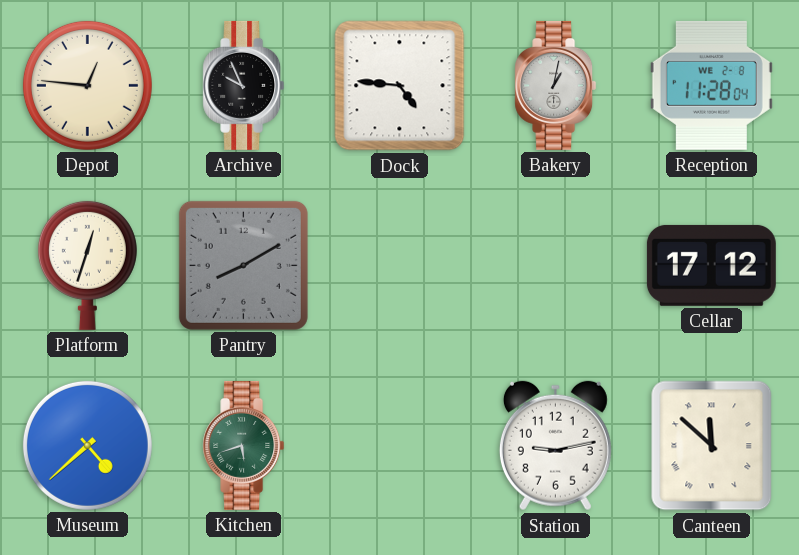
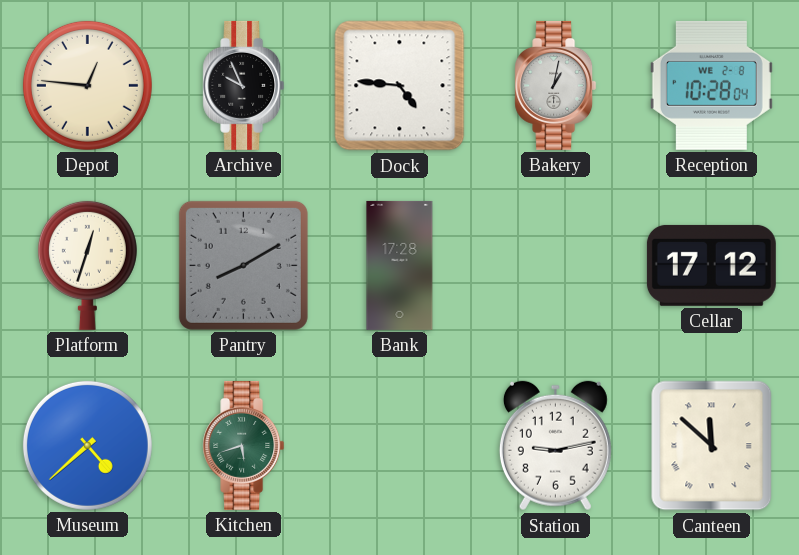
Reception: 11:28 -> 10:28
Bank: none -> 17:28
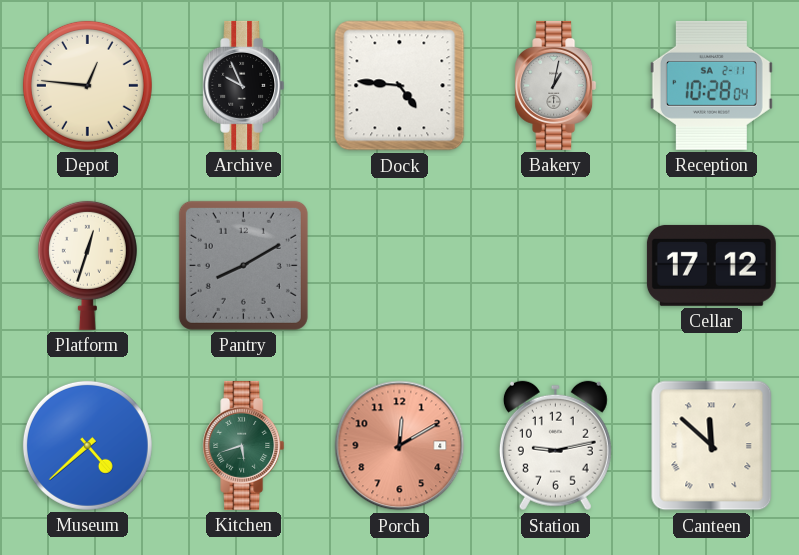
Reception date: WE 2-8 -> SA 2-11
Bank: 17:28 -> none
Porch: none -> 12:10
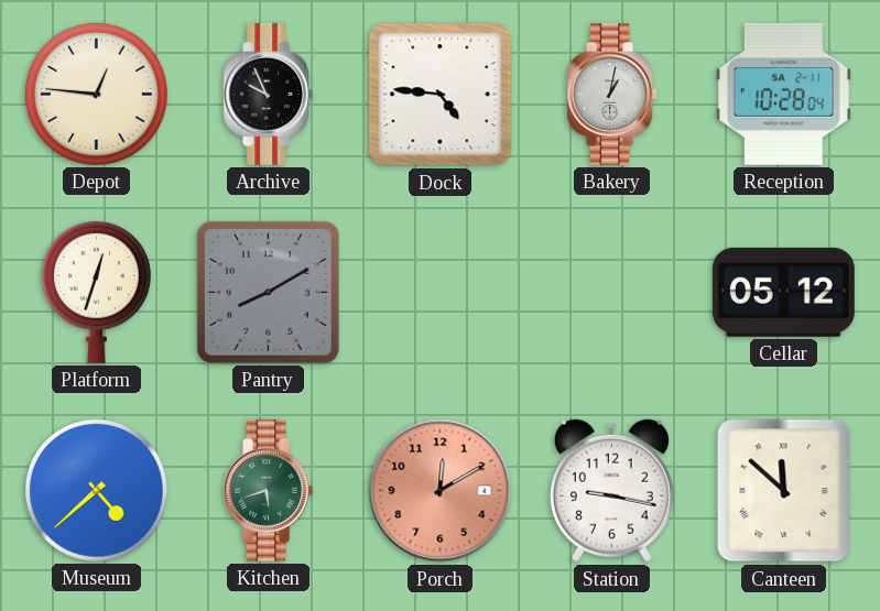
Cellar: 17:12 -> 05:12
Station: 9:13 -> 9:17
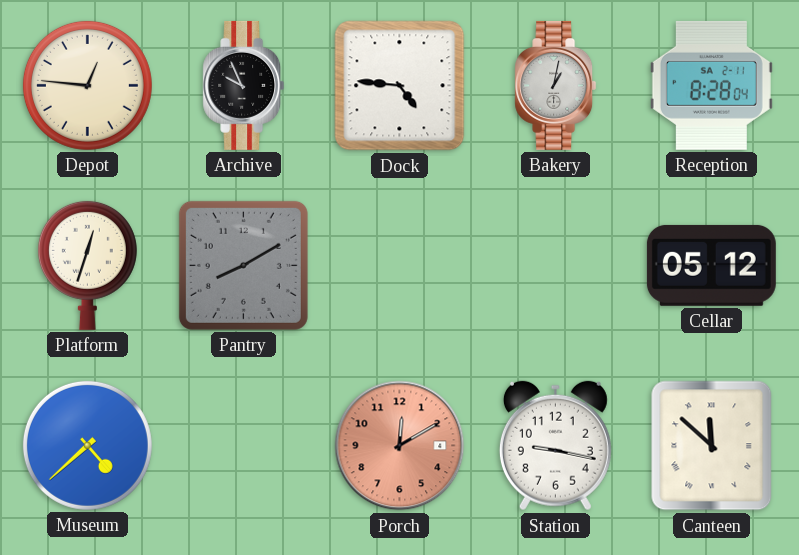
Reception: 10:28 -> 8:28
Kitchen: 5:42 -> none
